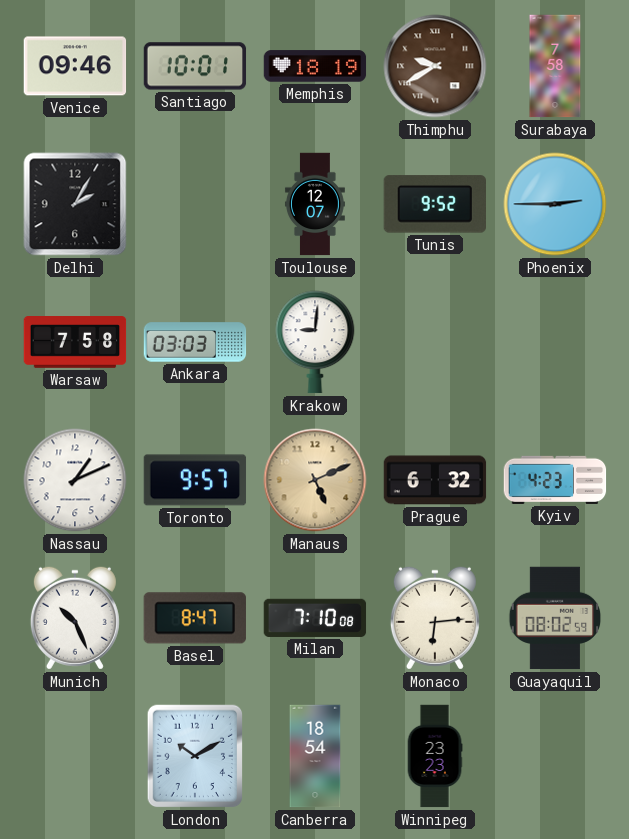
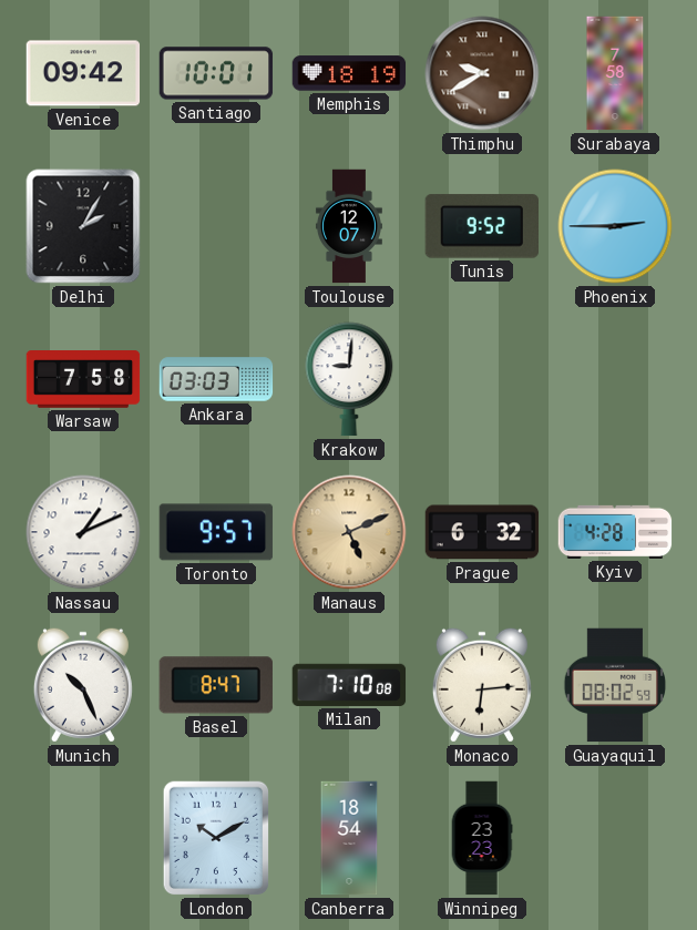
Venice: 09:46 -> 09:42
Kyiv: 4:23 -> 4:28
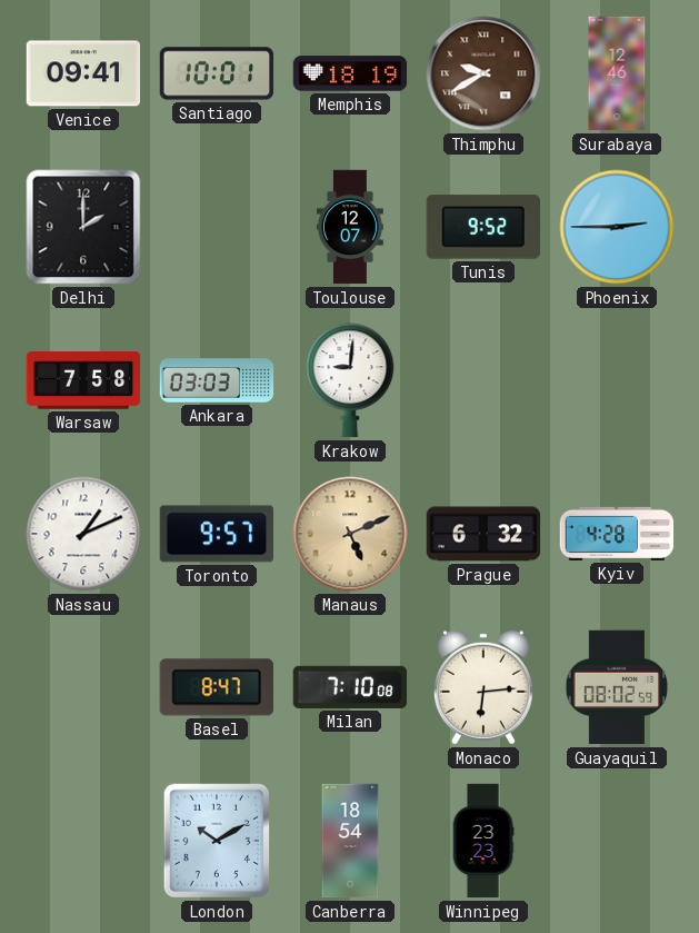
Venice: 09:42 -> 09:41
Surabaya: 7:58 -> 12:46
Delhi: 2:05 -> 2:00
Munich: 10:26 -> none
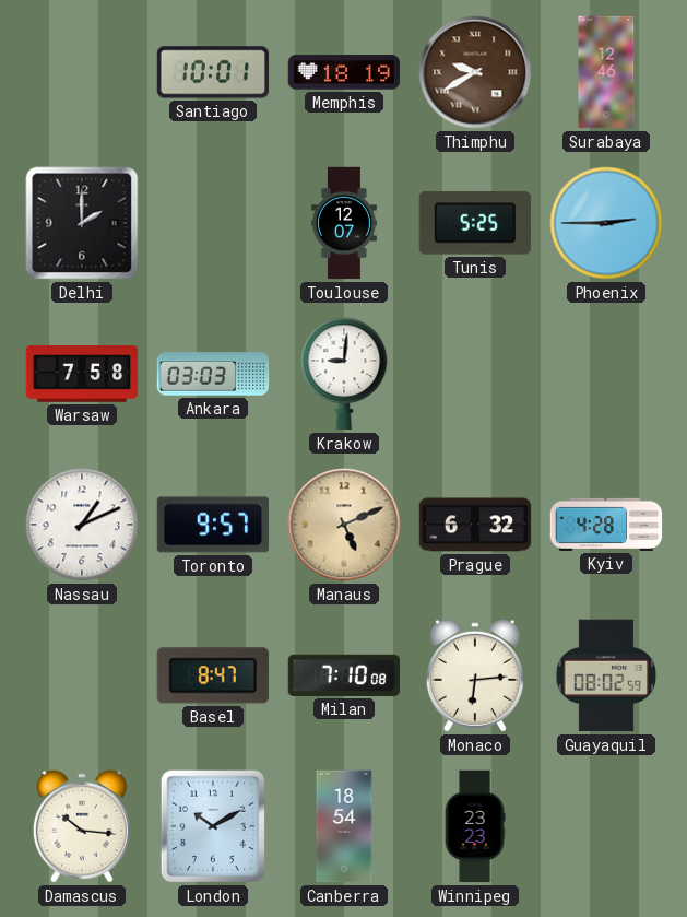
Venice: 09:41 -> none
Tunis: 9:52 -> 5:25
Damascus: none -> 10:16
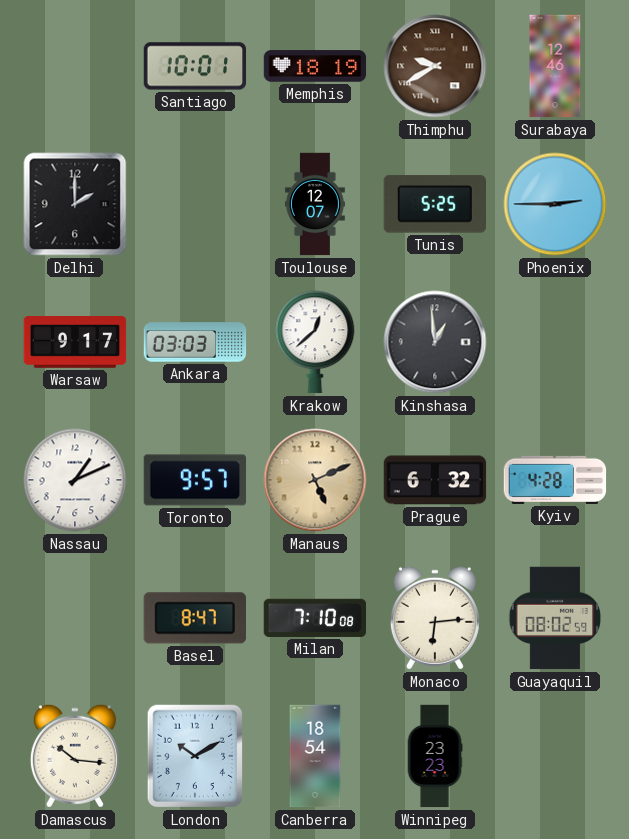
Warsaw: 7:58 -> 9:17
Krakow: 9:01 -> 12:38
Kinshasa: none -> 12:59
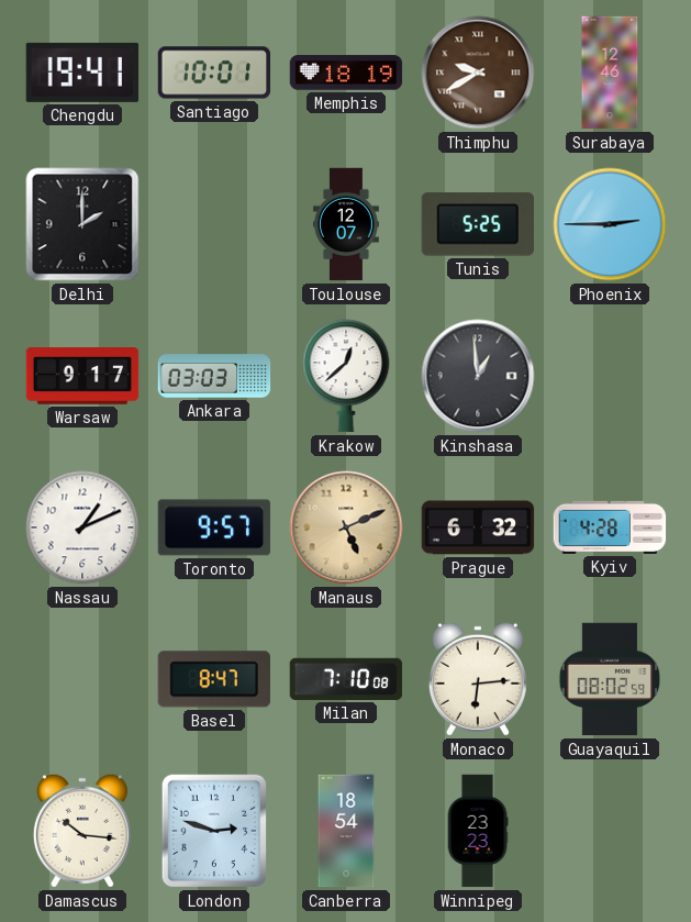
Chengdu: none -> 19:41
London: 10:10 -> 2:48
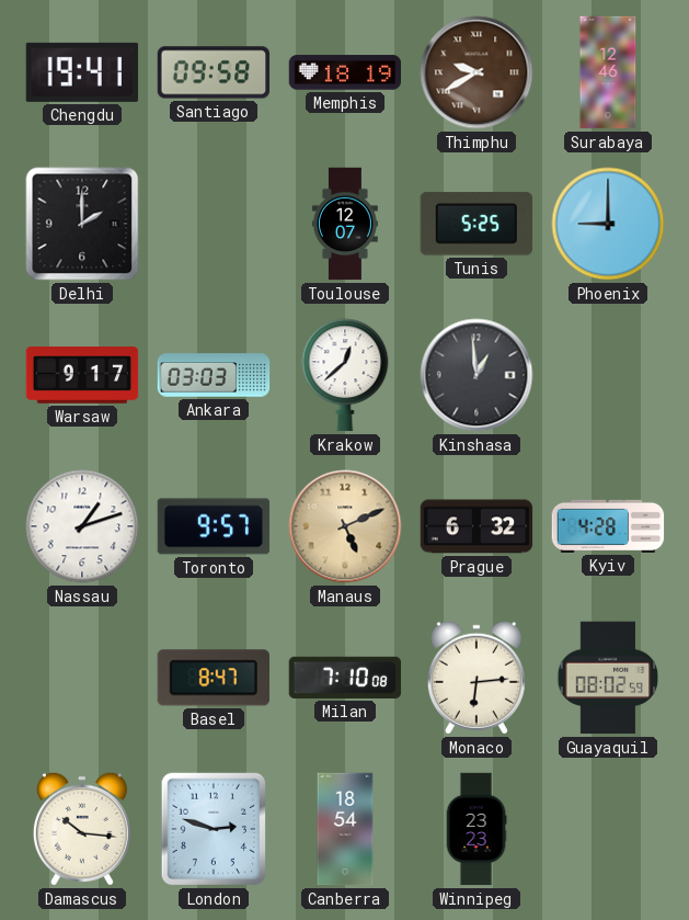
Santiago: 10:01 -> 09:58
Phoenix: 2:45 -> 9:00
Nassau: 1:11 -> 1:12
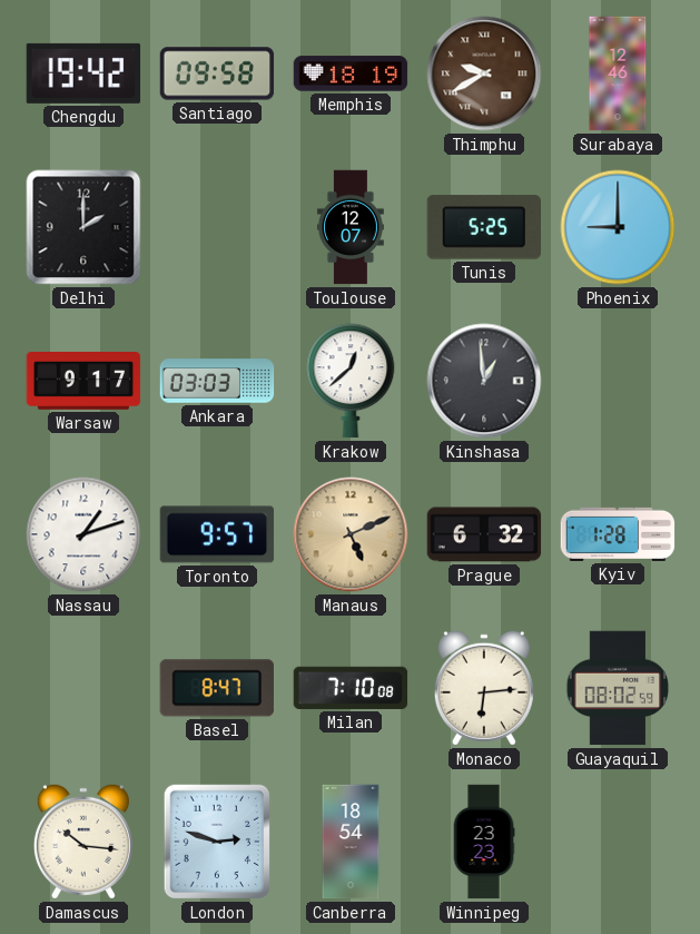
Chengdu: 19:41 -> 19:42
Kyiv: 4:28 -> 1:28
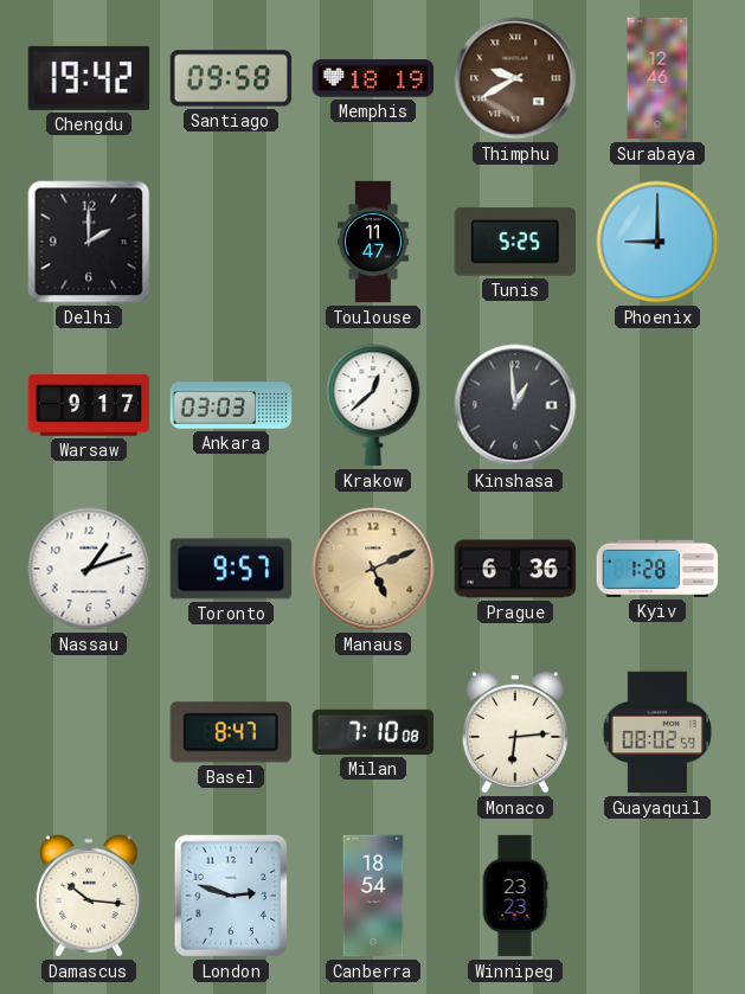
Toulouse: 12:07 -> 11:47
Prague: 6:32 -> 6:36
